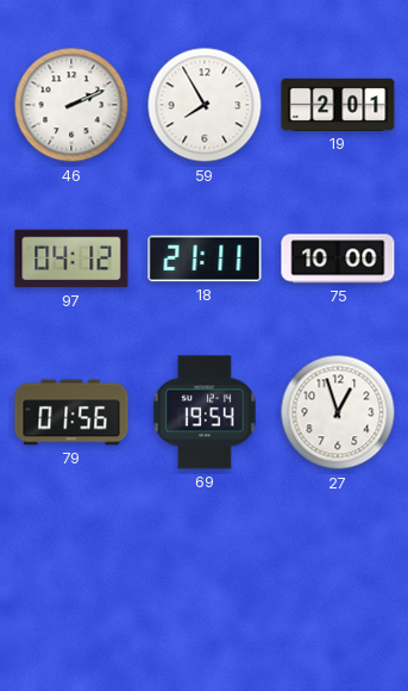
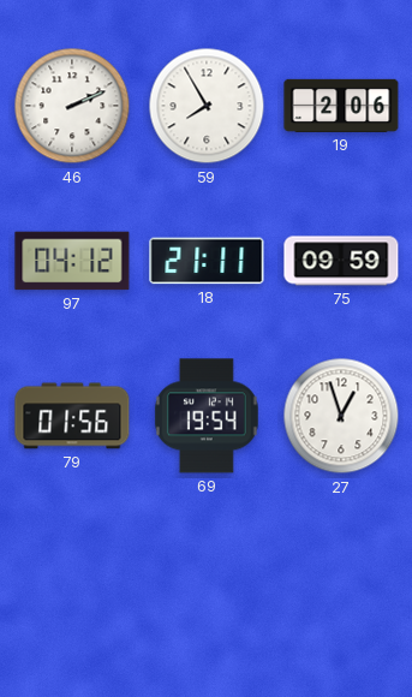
19: 2:01 -> 2:06
75: 10:00 -> 09:59
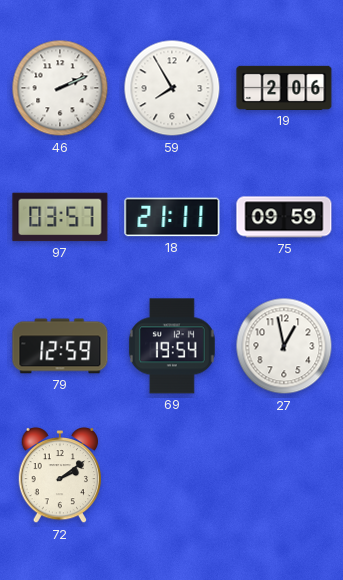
97: 04:12 -> 03:57
79: 01:56 -> 12:59
27: 12:57 -> 12:58
72: none -> 2:09
